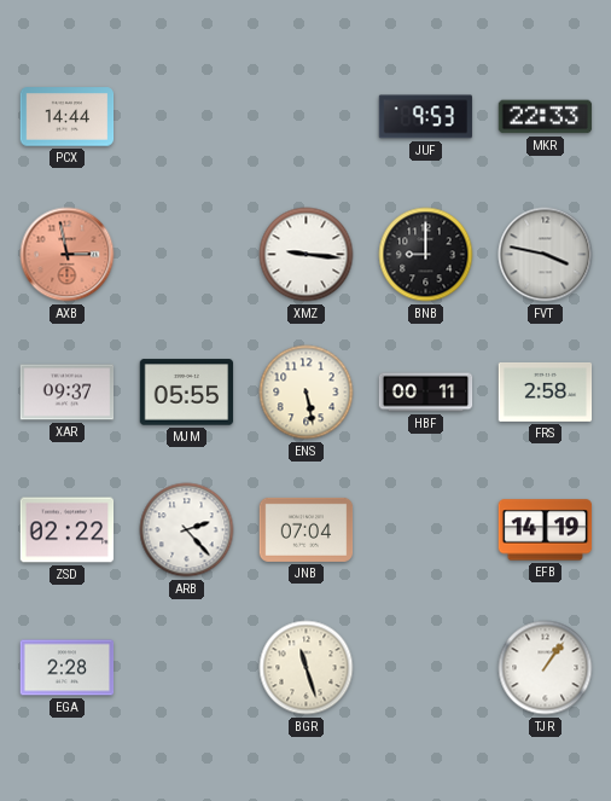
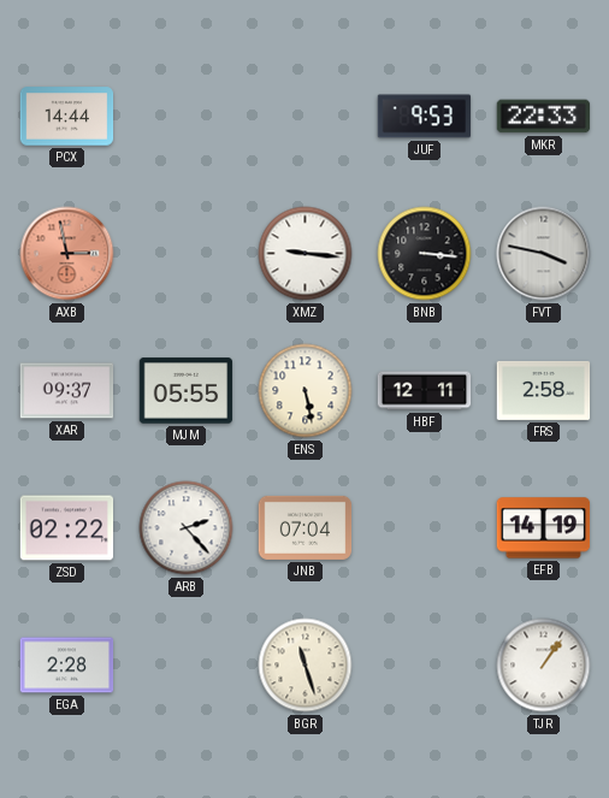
BNB: 9:00 -> 3:16
HBF: 00:11 -> 12:11
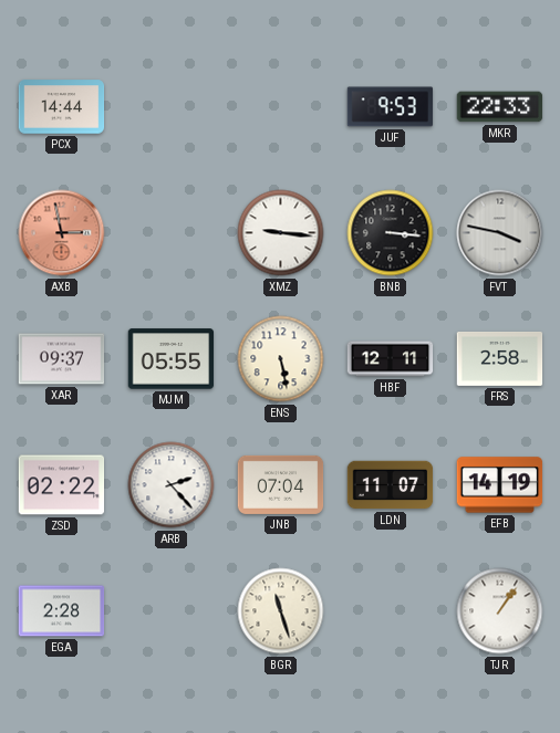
LDN: none -> 11:07
